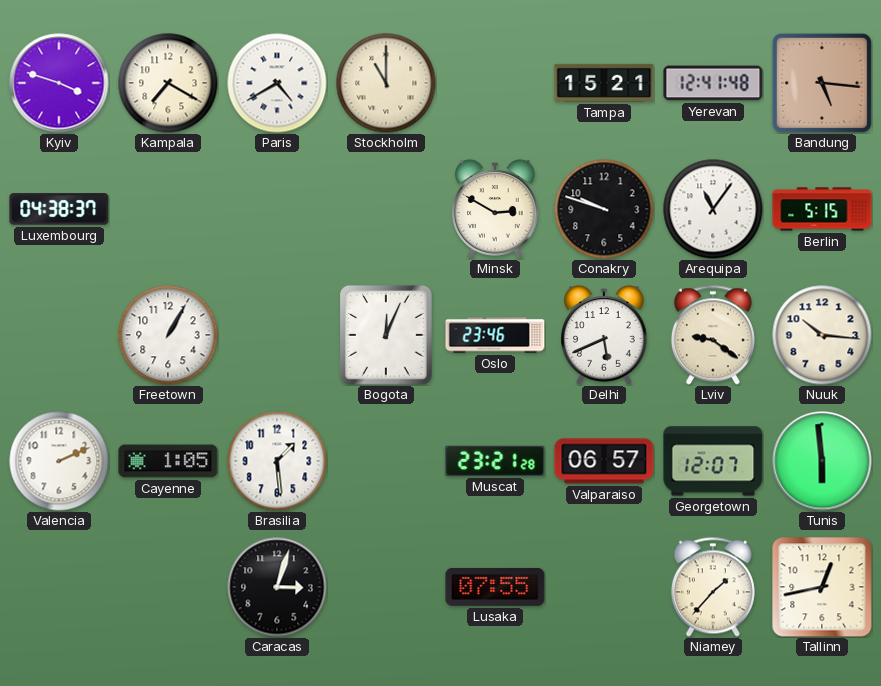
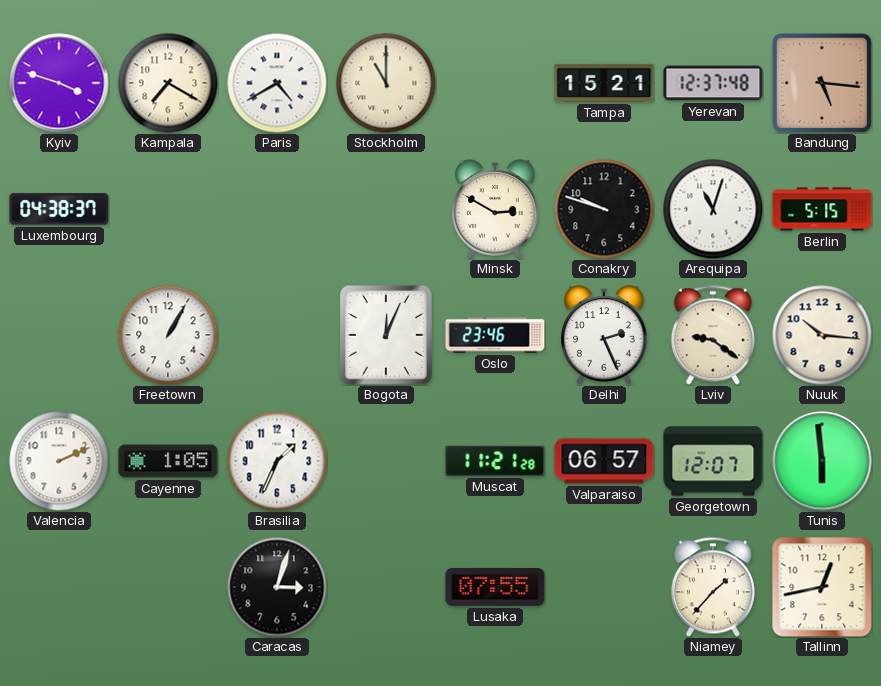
Yerevan: 12:41 -> 12:37
Arequipa: 11:06 -> 11:03
Delhi: 5:41 -> 2:26
Brasilia: 1:29 -> 1:34
Muscat: 23:21 -> 11:21
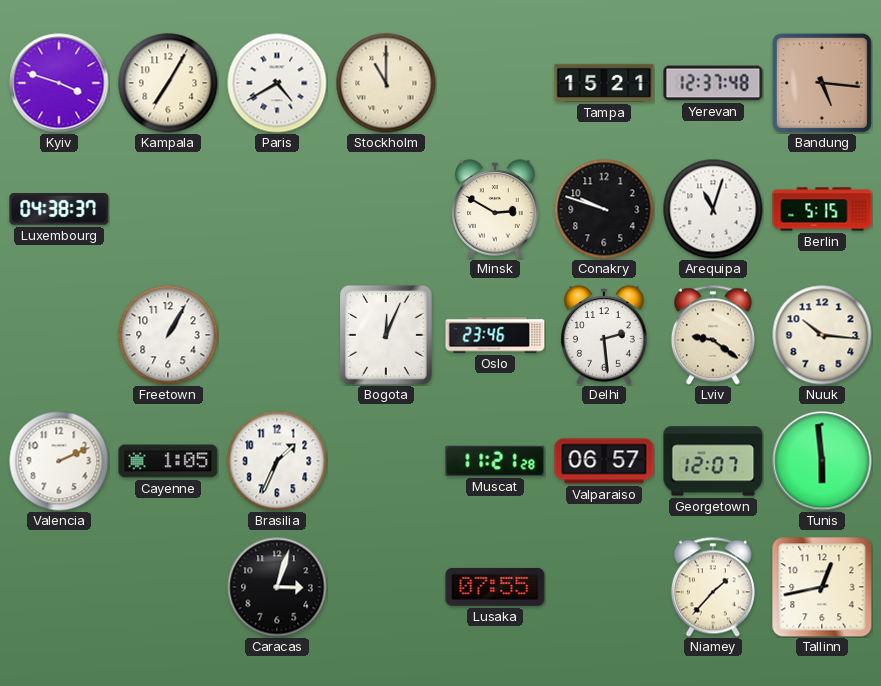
Kampala: 7:20 -> 7:05
Delhi: 2:26 -> 2:29
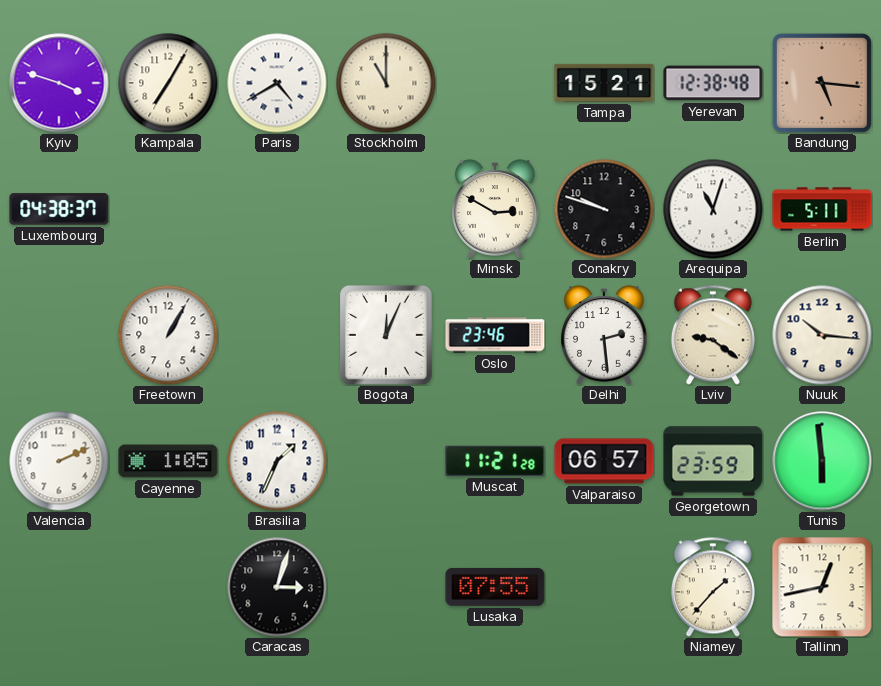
Yerevan: 12:37 -> 12:38
Berlin: 5:15 -> 5:11
Georgetown: 12:07 -> 23:59
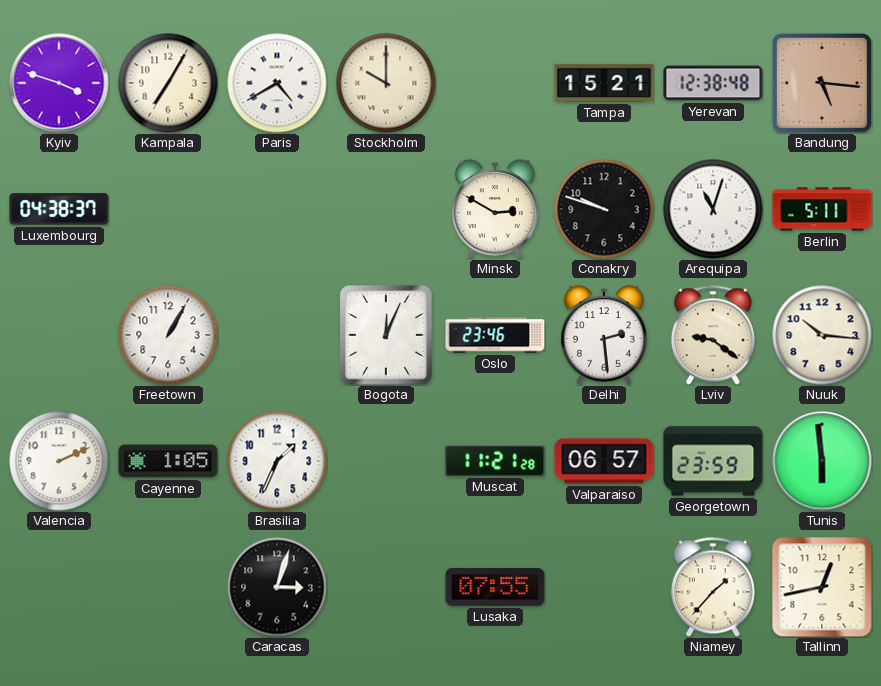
Stockholm: 11:00 -> 10:00
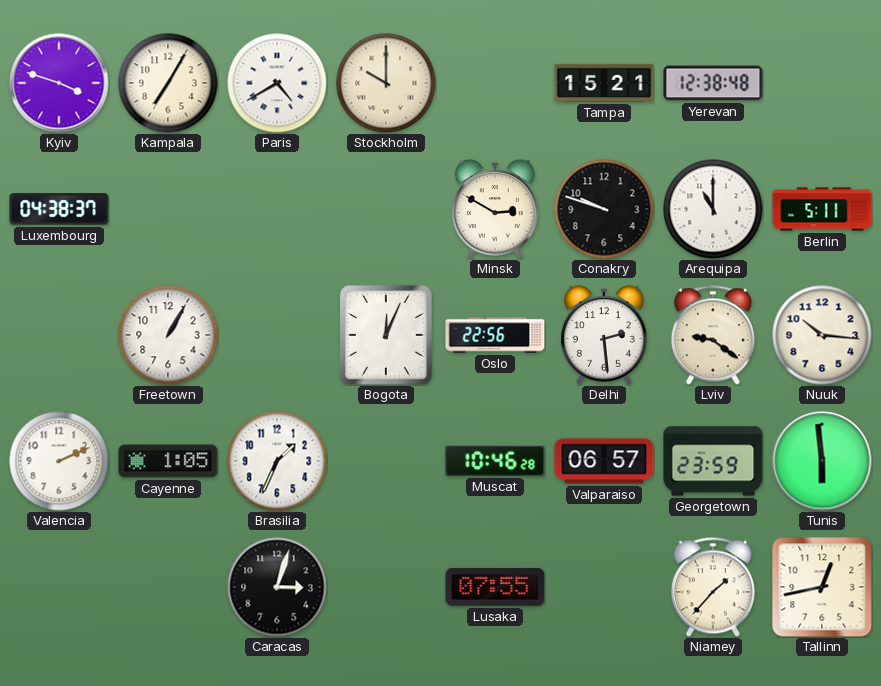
Bandung: 5:16 -> none
Arequipa: 11:03 -> 11:00
Oslo: 23:46 -> 22:56
Muscat: 11:21 -> 10:46
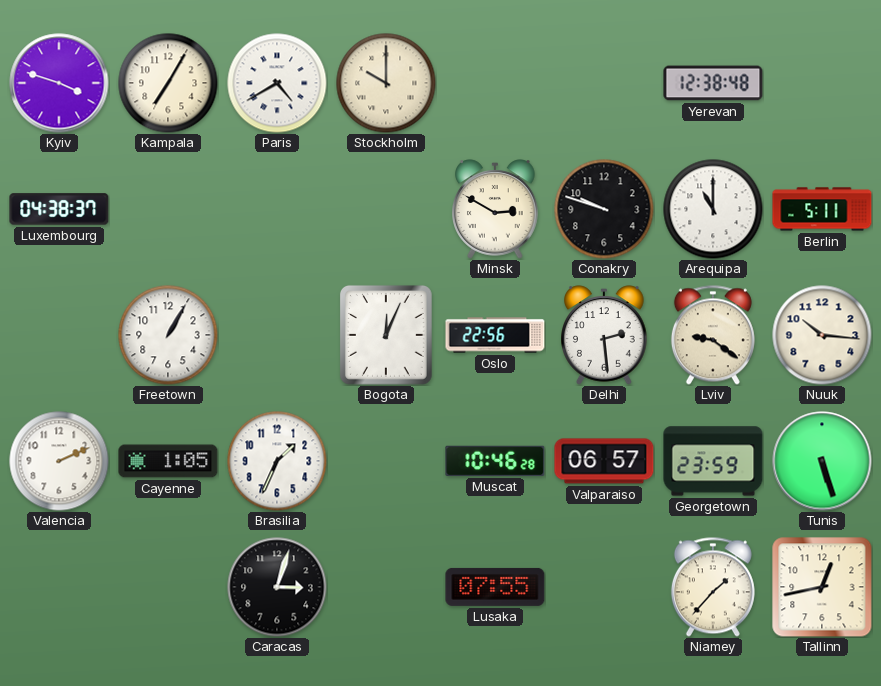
Tampa: 15:21 -> none
Tunis: 5:59 -> 5:27
